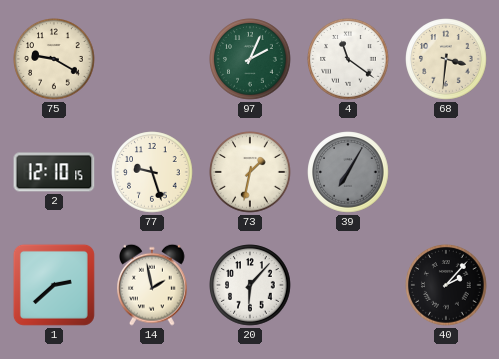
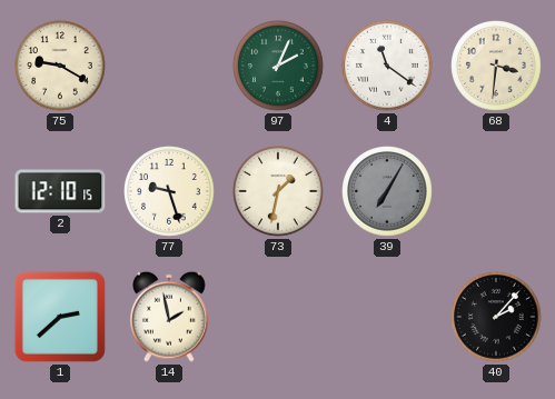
20: 6:07 -> none
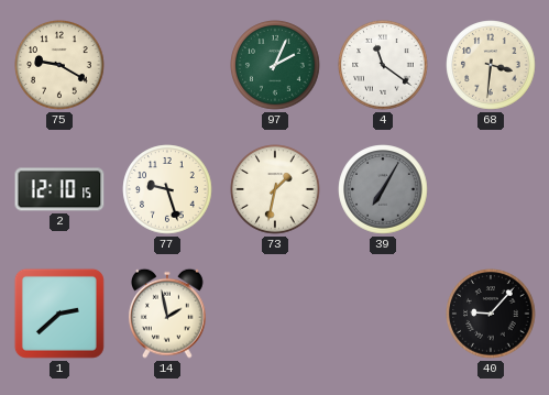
40: 2:07 -> 9:07
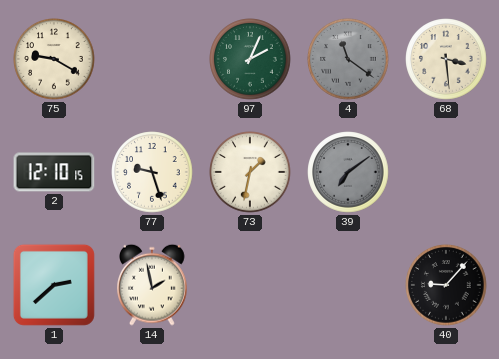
4 dial: white -> grey
68: 3:31 -> 3:29
39: 7:05 -> 7:09
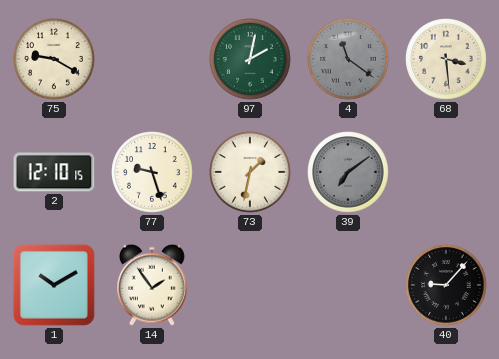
97: 2:04 -> 2:02
1: 2:38 -> 10:10
14: 1:58 -> 1:54
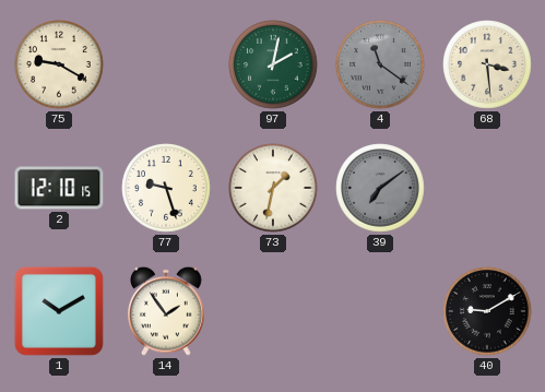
40: 9:07 -> 9:10
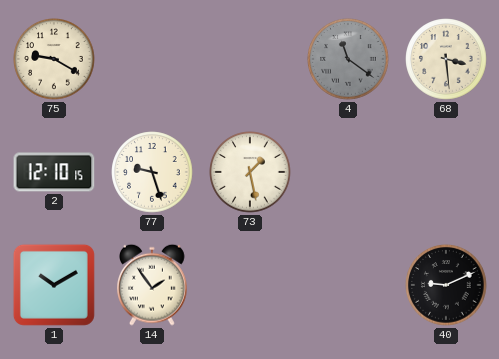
97: 2:02 -> none
73: 1:32 -> 1:28
39: 7:09 -> none
40: 9:10 -> 9:11
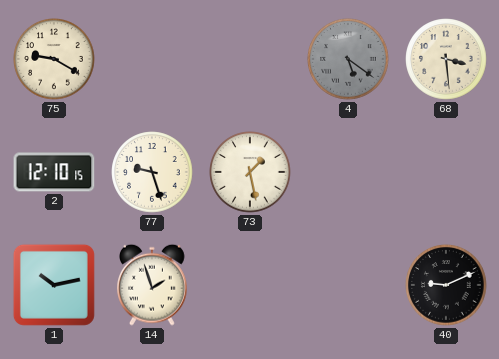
4: 11:21 -> 5:21
1: 10:10 -> 10:13
14: 1:54 -> 1:57
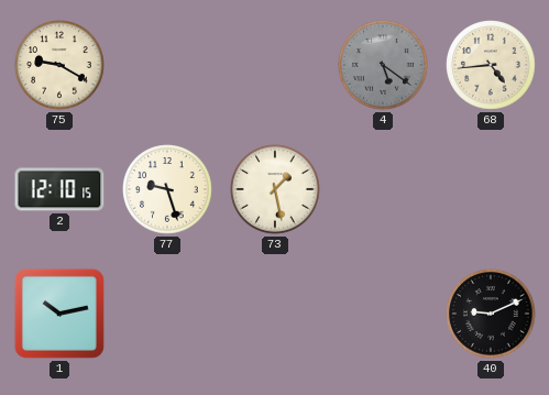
68: 3:29 -> 4:44
14: 1:57 -> none
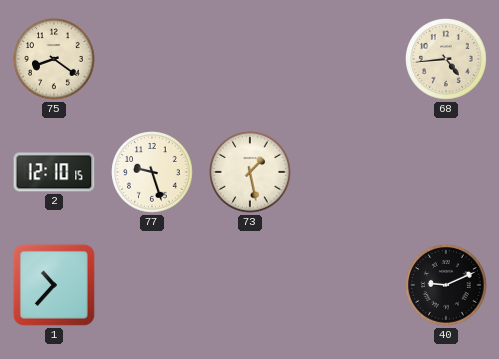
75: 9:20 -> 8:21
4: 5:21 -> none
1: 10:13 -> 10:37
